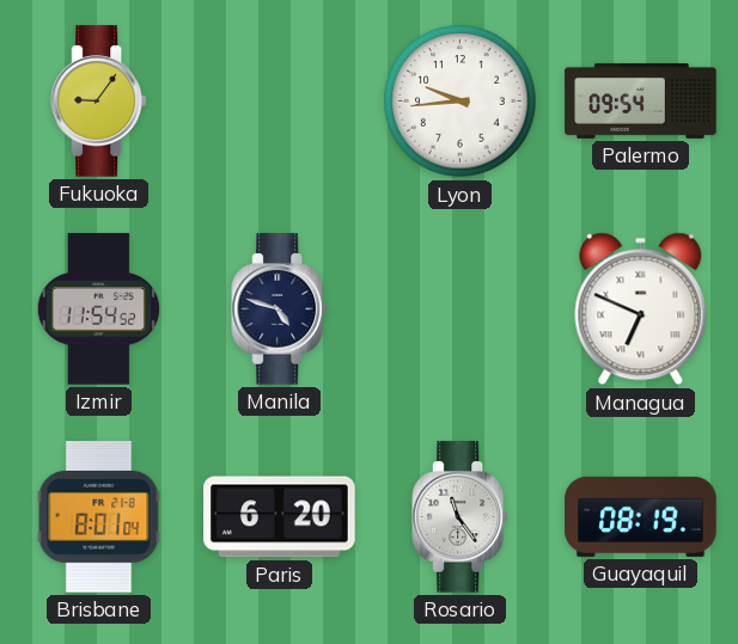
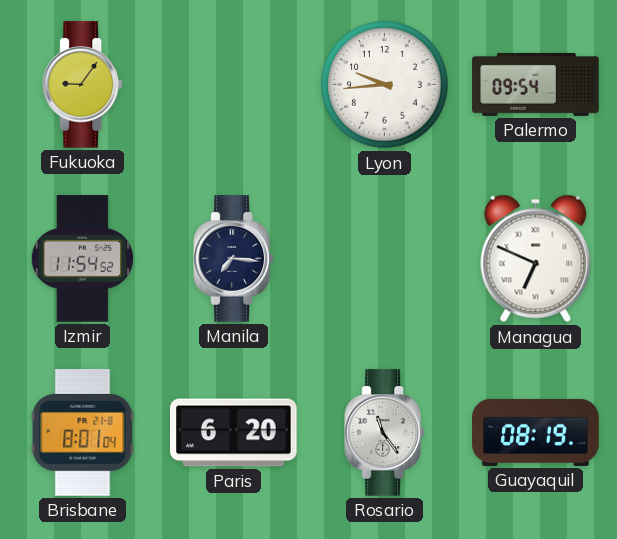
Manila: 4:48 -> 7:16
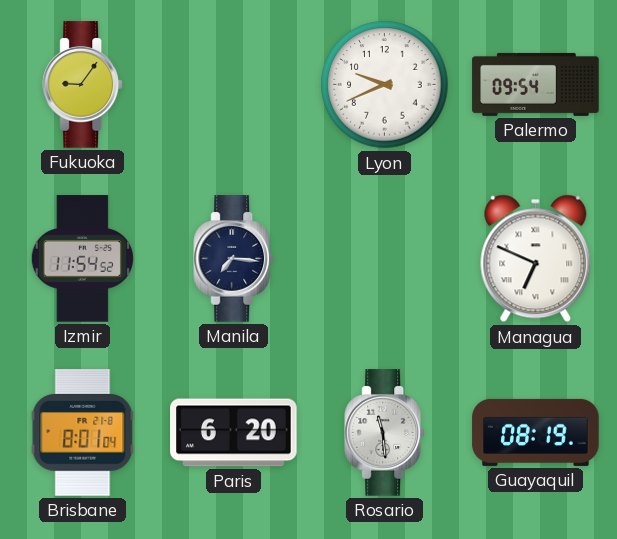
Lyon: 9:44 -> 9:41
Rosario: 11:24 -> 11:29
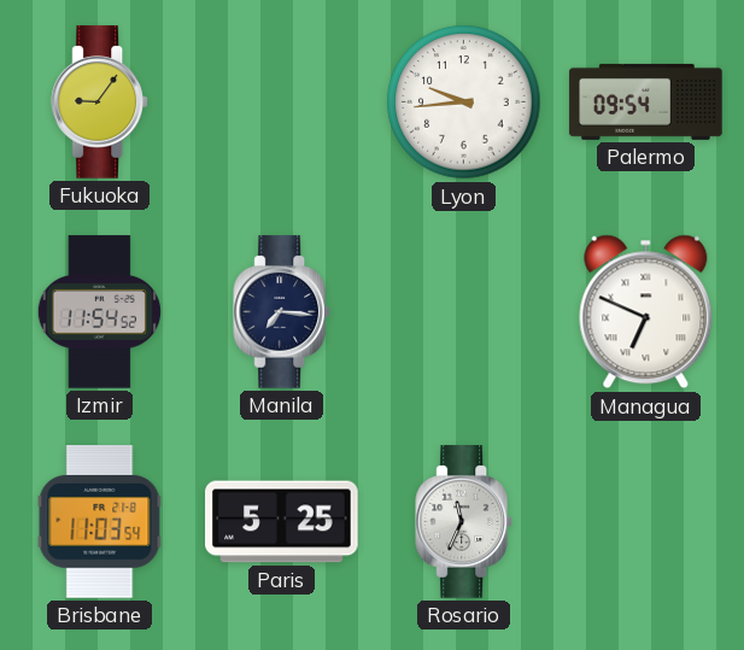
Lyon: 9:41 -> 9:44
Brisbane: 8:01 -> 11:03
Paris: 6:20 -> 5:25
Rosario: 11:29 -> 11:34
Guayaquil: 08:19 -> none
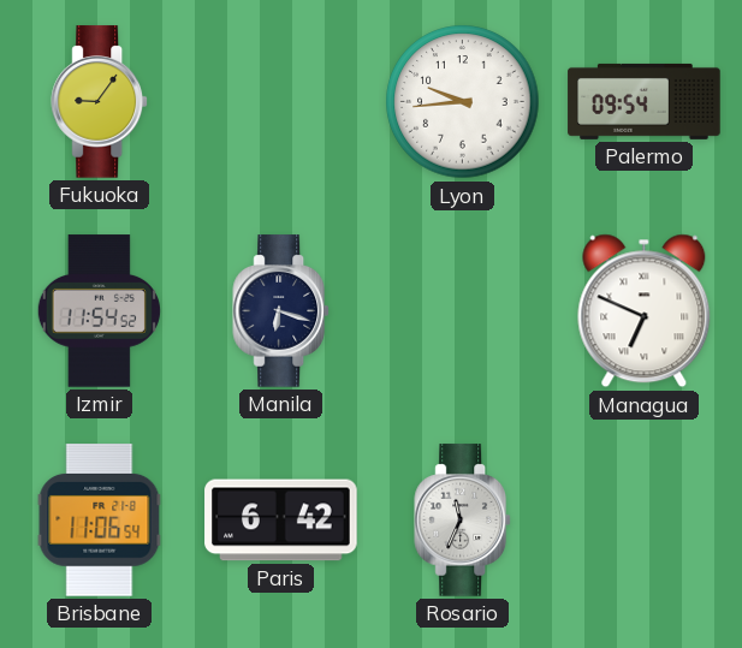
Manila: 7:16 -> 6:18
Brisbane: 11:03 -> 11:06
Paris: 5:25 -> 6:42
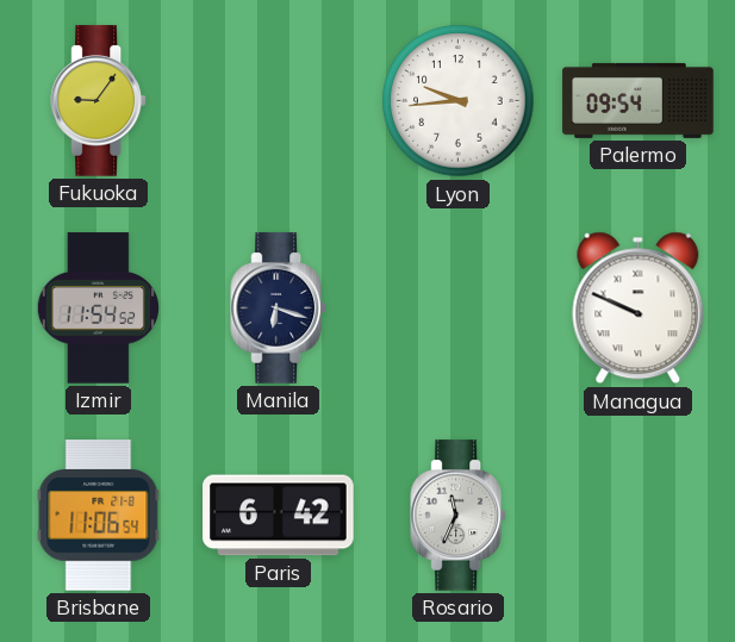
Managua: 6:49 -> 9:49
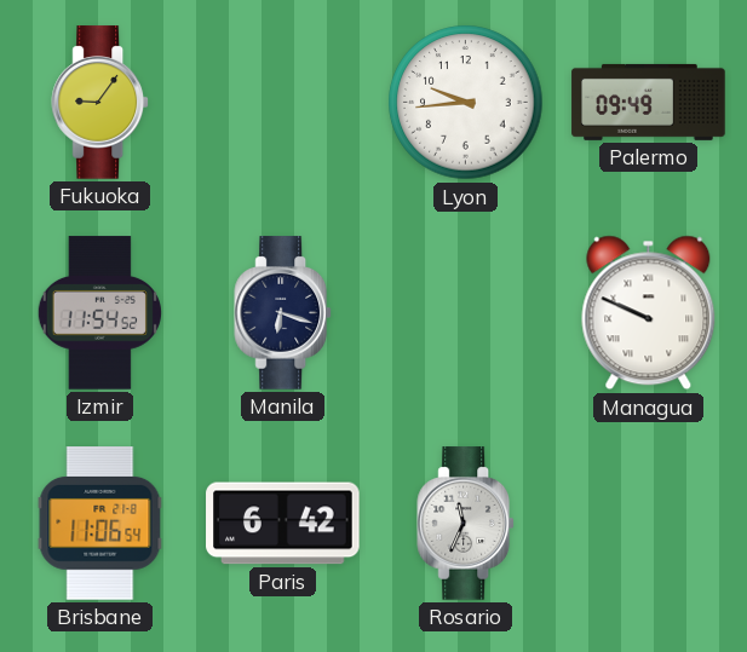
Palermo: 09:54 -> 09:49
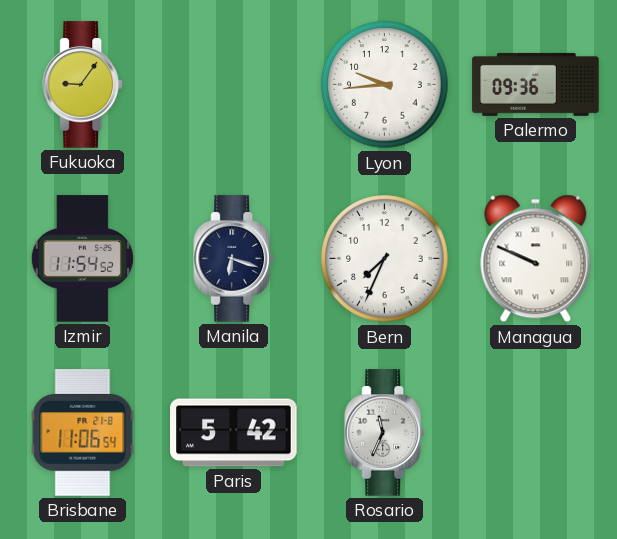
Palermo: 09:49 -> 09:36
Bern: none -> 7:34
Paris: 6:42 -> 5:42
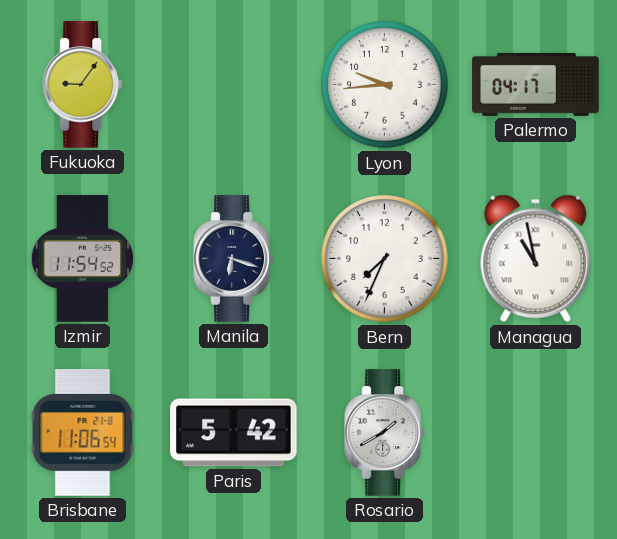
Palermo: 09:36 -> 04:17
Managua: 9:49 -> 10:58
Rosario: 11:34 -> 1:40
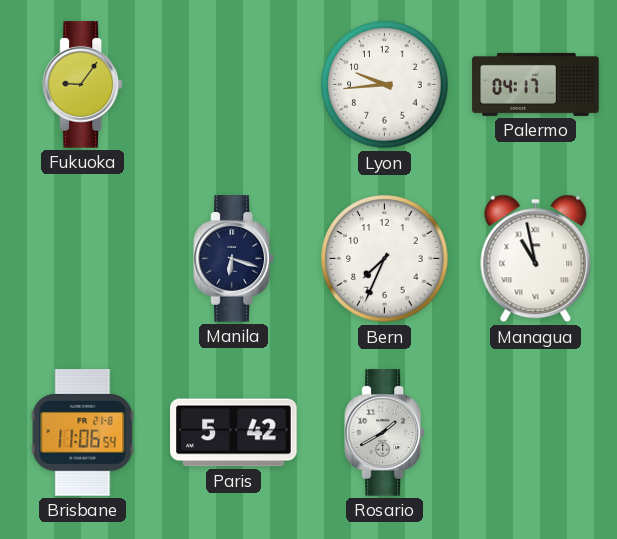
Izmir: 11:54 -> none
